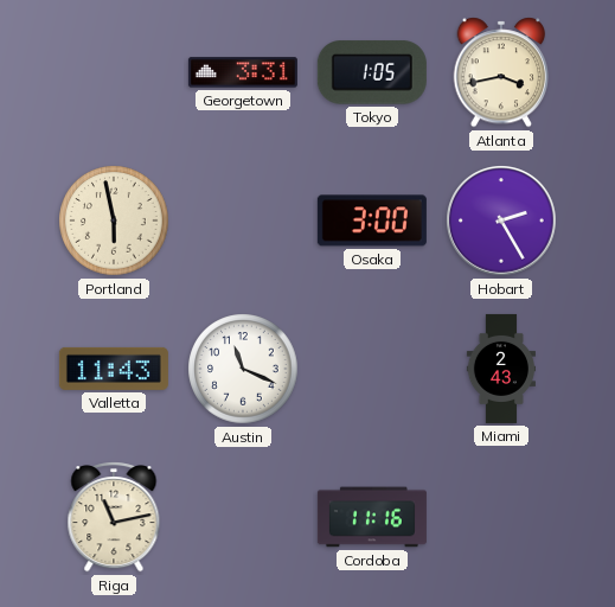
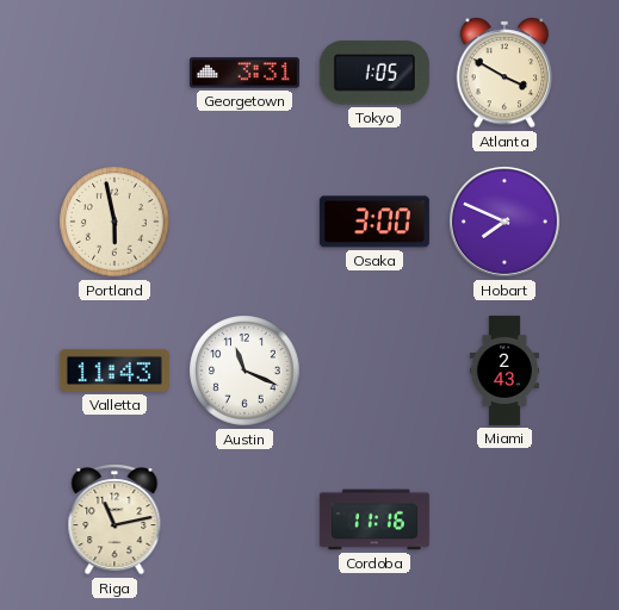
Atlanta: 3:43 -> 3:50
Hobart: 2:25 -> 7:49
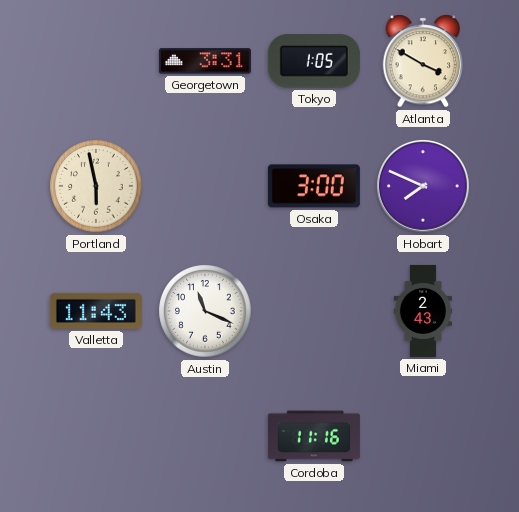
Riga: 11:13 -> none
